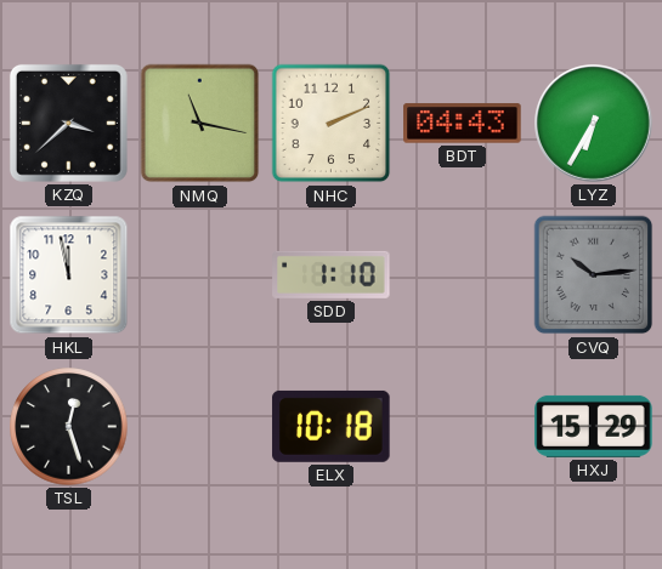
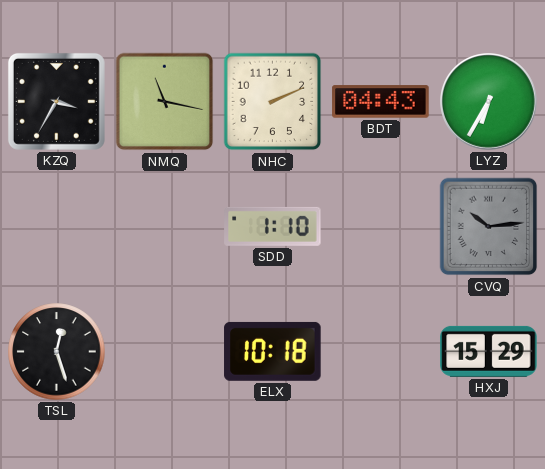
KZQ: 3:38 -> 3:35
HKL: 11:58 -> none
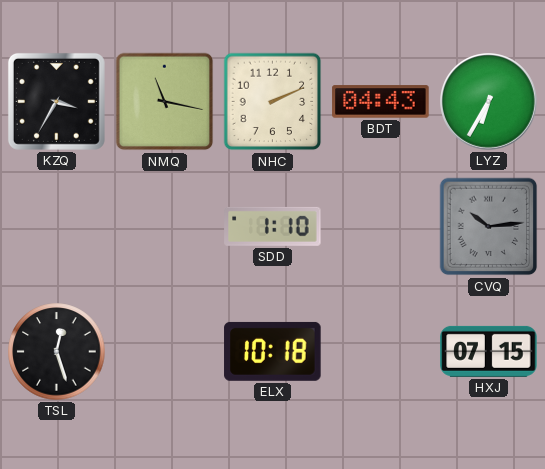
HXJ: 15:29 -> 07:15
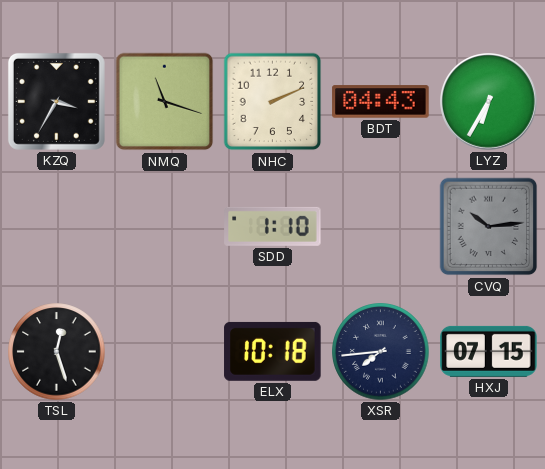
NMQ: 11:17 -> 11:18
XSR: none -> 7:44
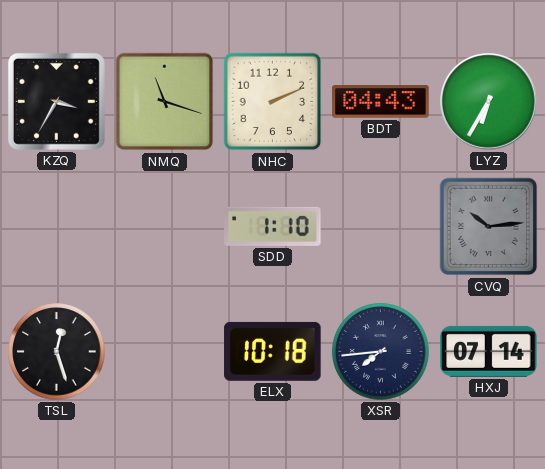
HXJ: 07:15 -> 07:14
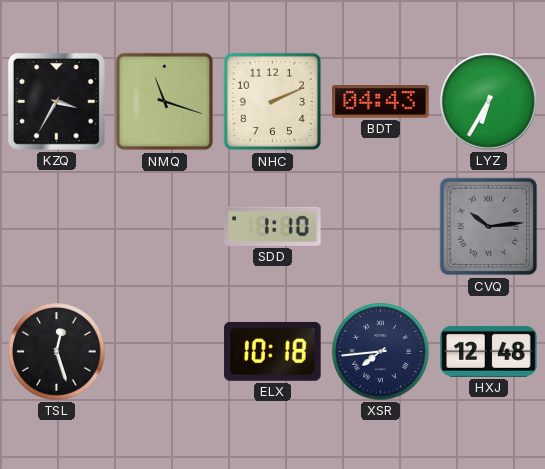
HXJ: 07:14 -> 12:48
